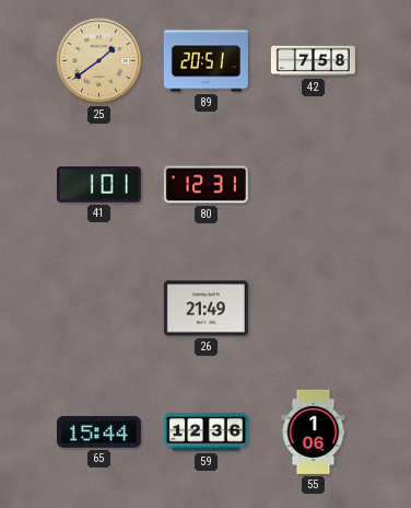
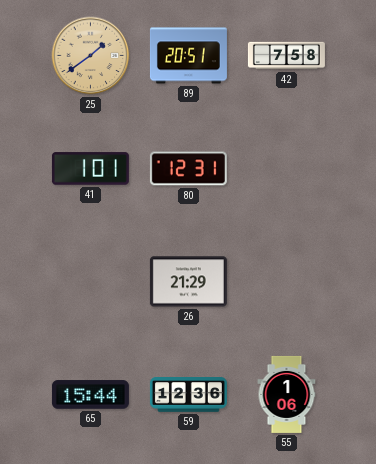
26: 21:49 -> 21:29
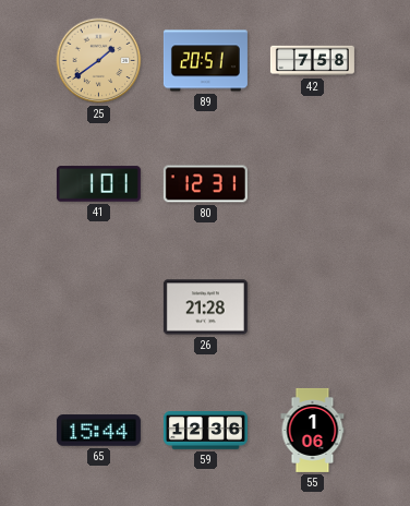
26: 21:29 -> 21:28
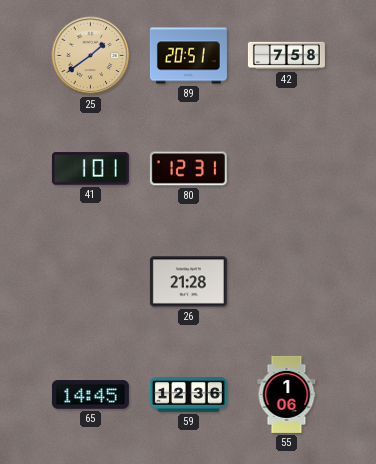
65: 15:44 -> 14:45
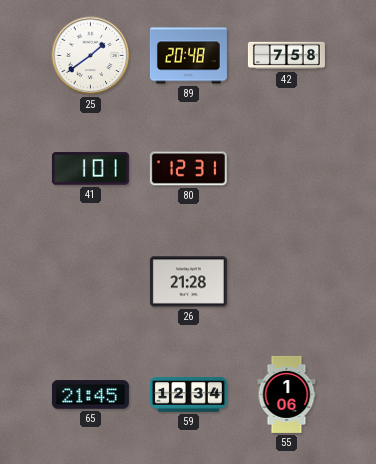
25 dial: champagne -> white
89: 20:51 -> 20:48
65: 14:45 -> 21:45
59: 12:36 -> 12:34
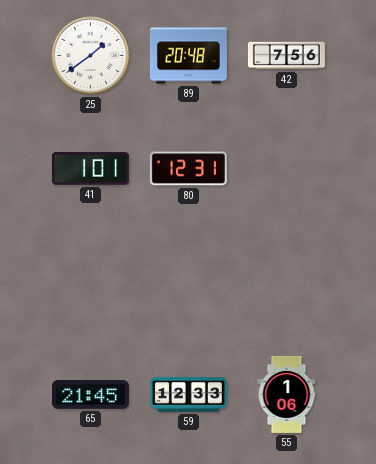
42: 7:58 -> 7:56
26: 21:28 -> none
59: 12:34 -> 12:33
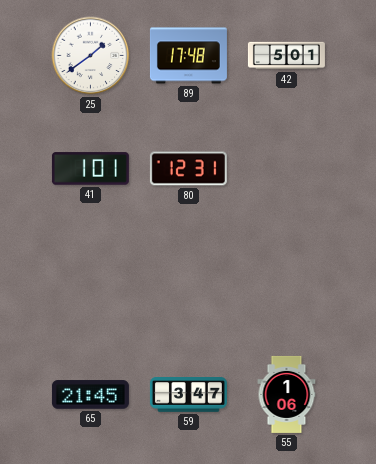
89: 20:48 -> 17:48
42: 7:56 -> 5:01
59: 12:33 -> 3:47
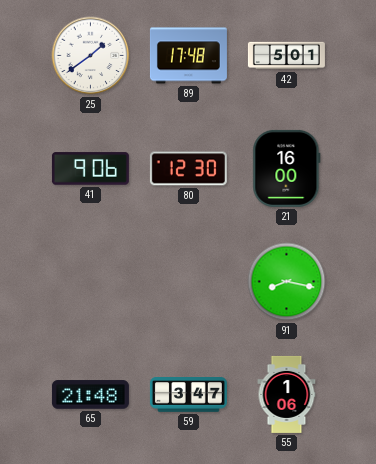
41: 1:01 -> 9:06
80: 12:31 -> 12:30
21: none -> 16:00
91: none -> 8:17
65: 21:45 -> 21:48
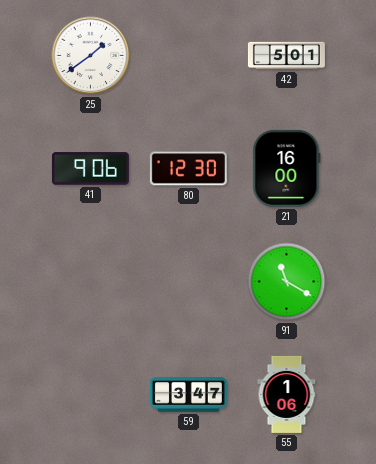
89: 17:48 -> none
91: 8:17 -> 11:20
65: 21:48 -> none
